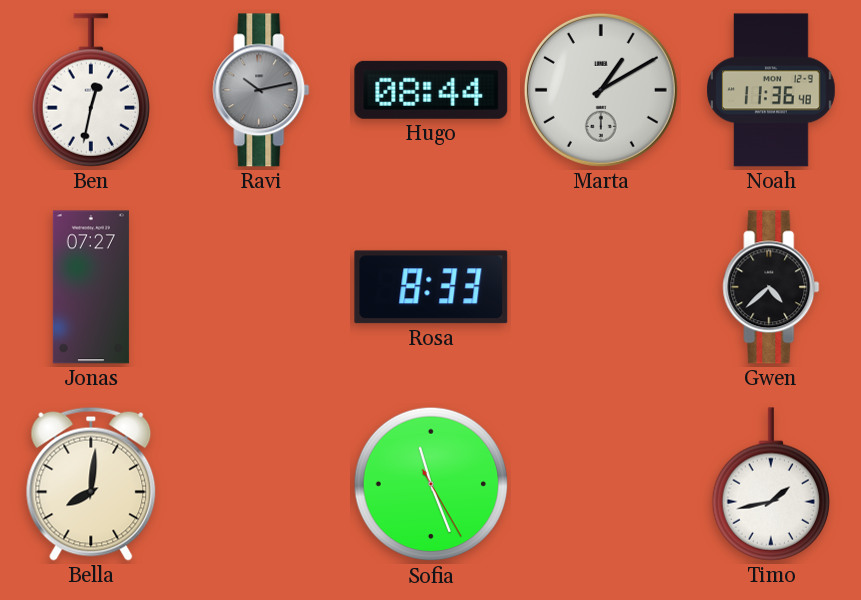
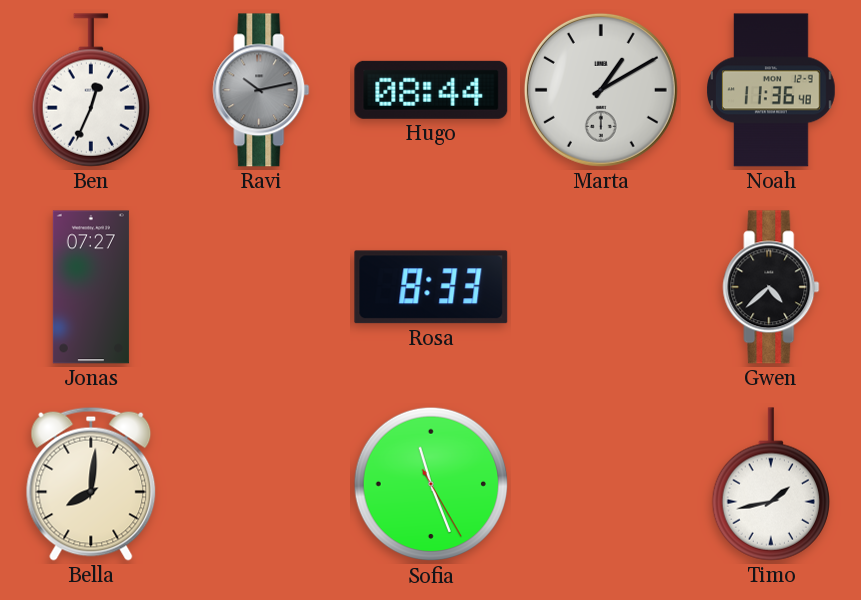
Ben: 12:32 -> 12:34
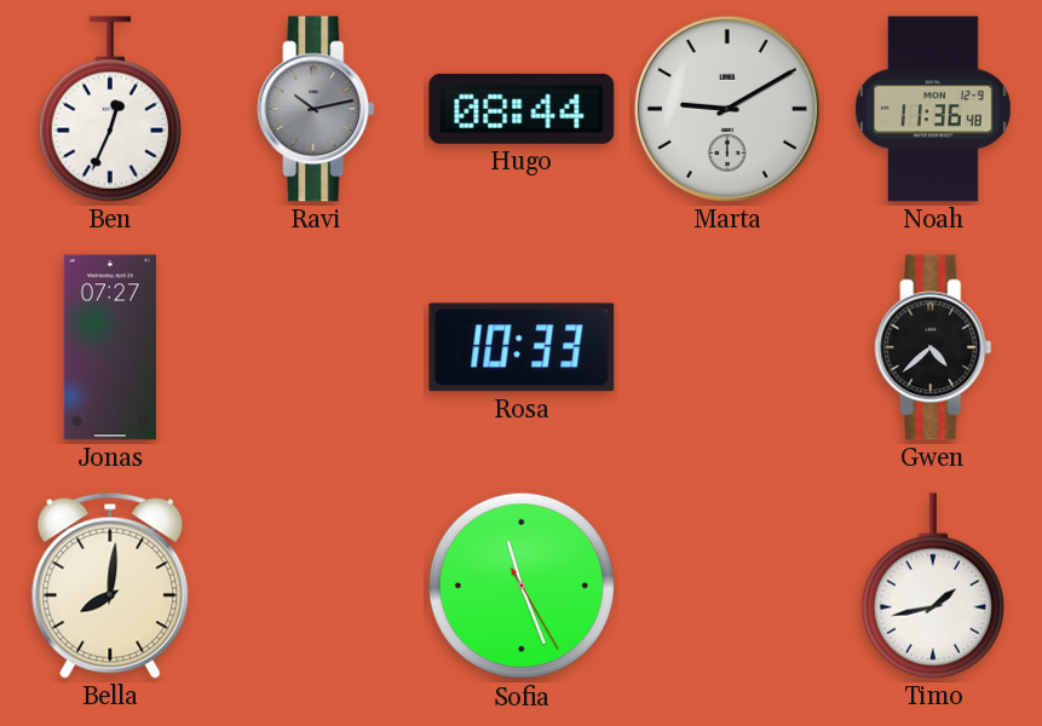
Marta: 1:10 -> 9:10
Rosa: 8:33 -> 10:33
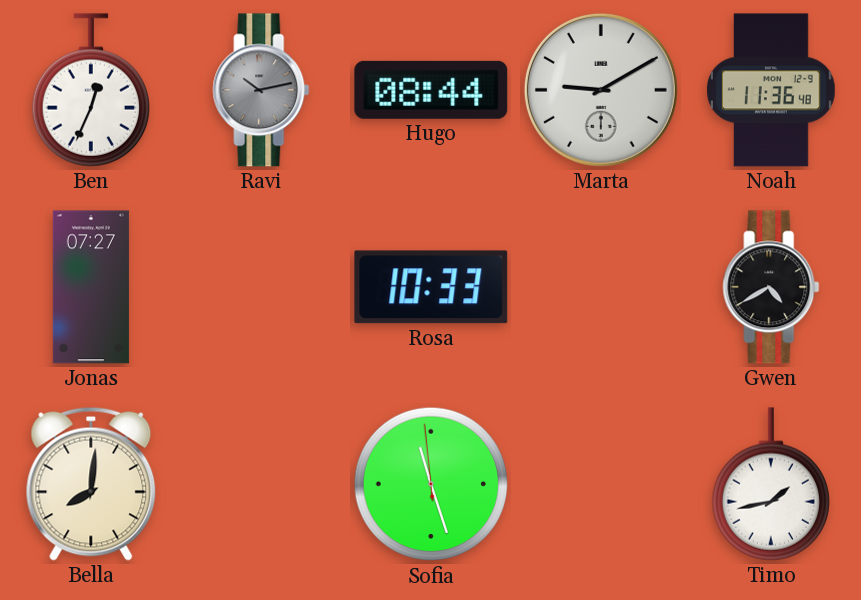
Gwen: 4:38 -> 4:40
Sofia: 11:26:25 -> 11:26:59
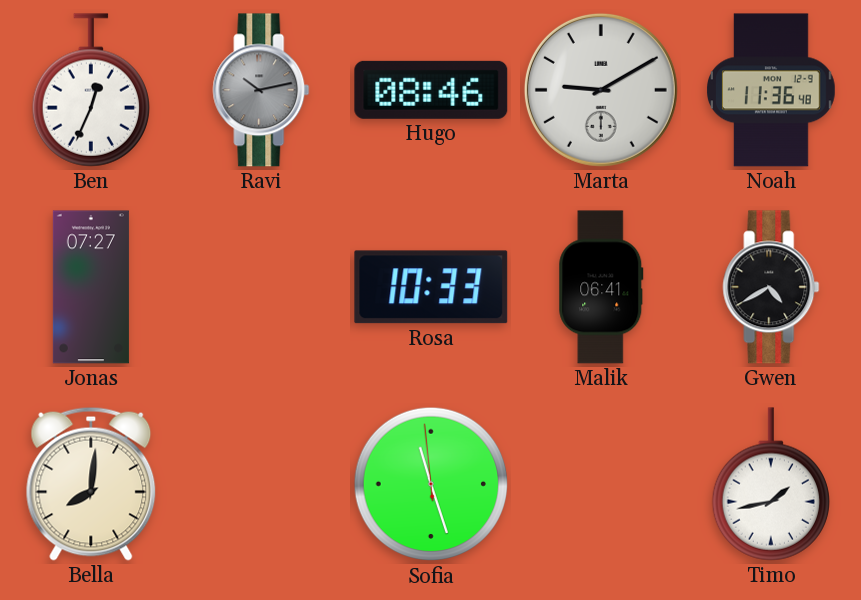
Hugo: 08:44 -> 08:46
Malik: none -> 06:41
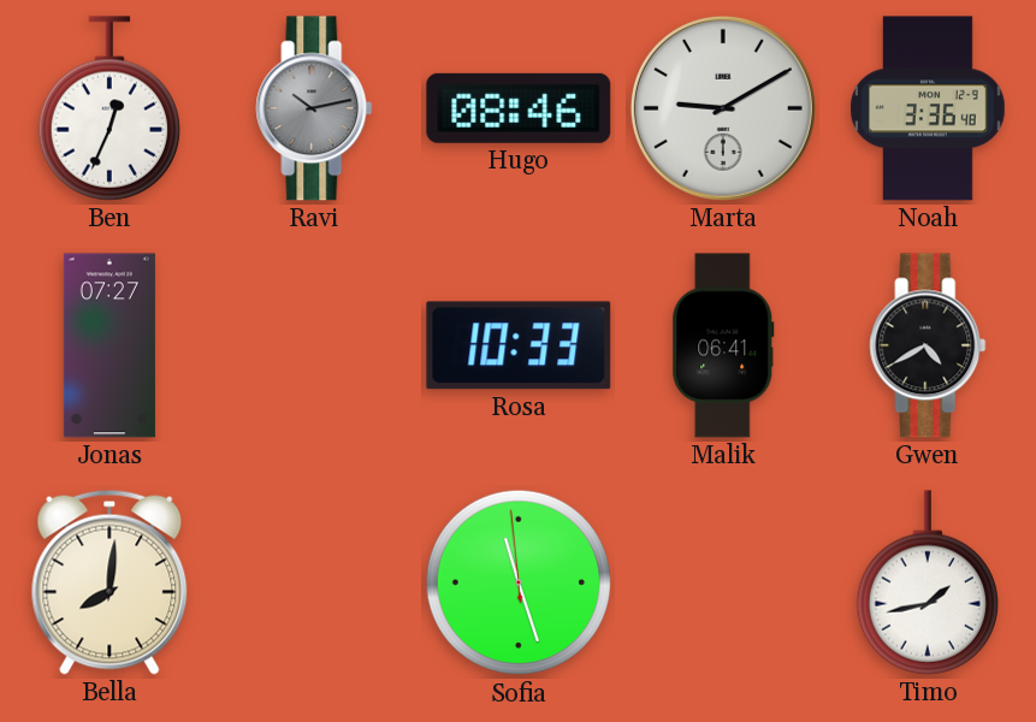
Noah: 11:36 -> 3:36
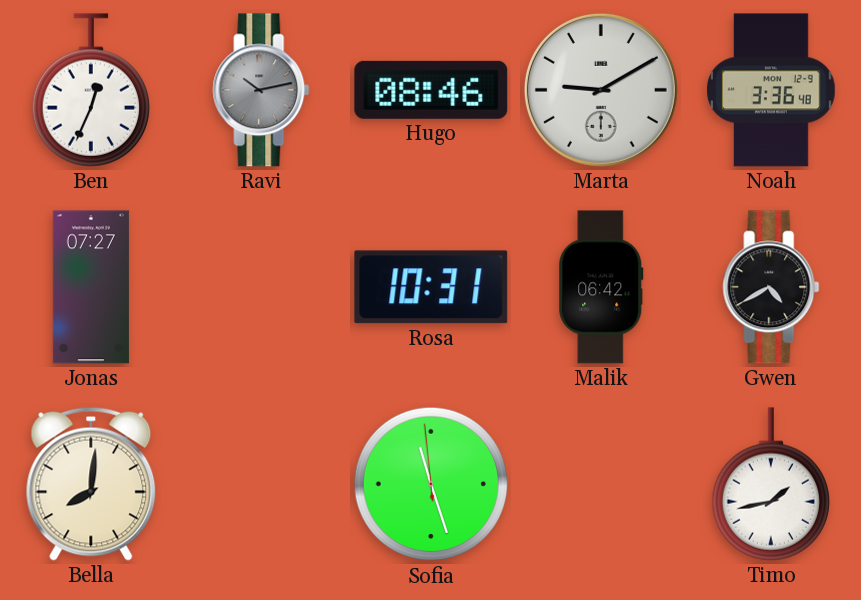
Rosa: 10:33 -> 10:31
Malik: 06:41 -> 06:42
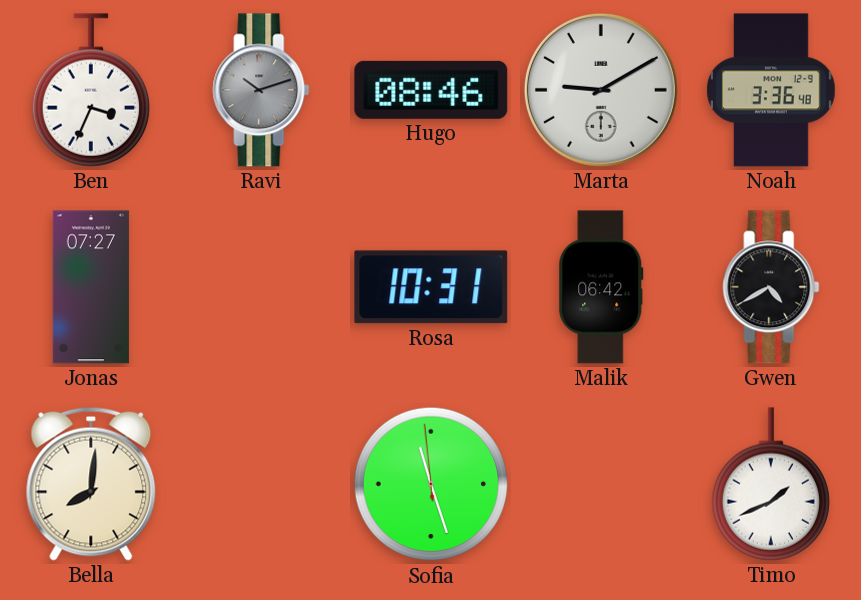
Ben: 12:34 -> 3:34
Ravi: 10:13 -> 10:12
Timo: 1:43 -> 1:41
